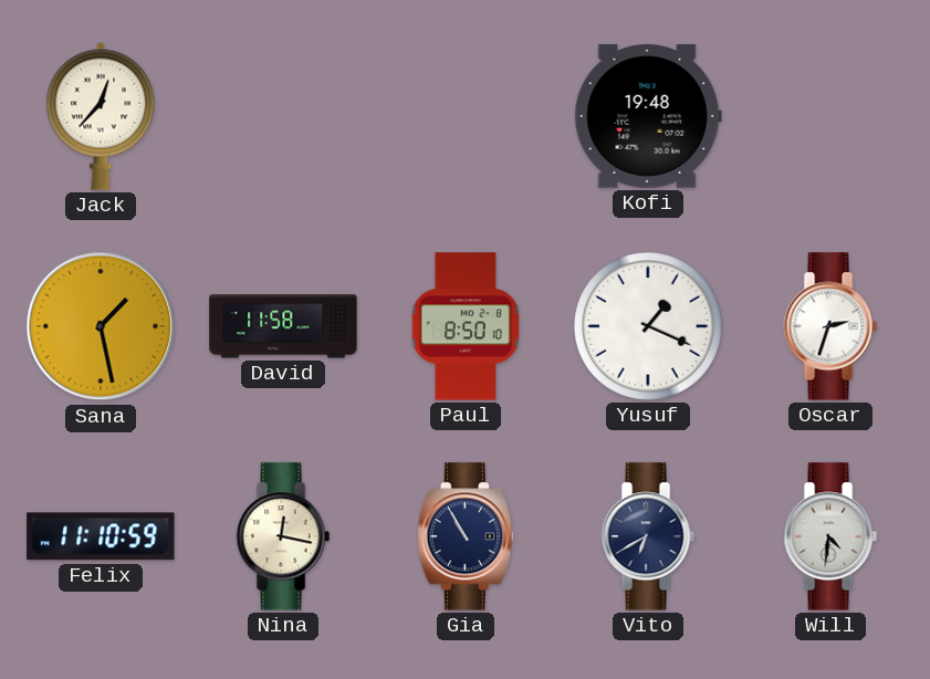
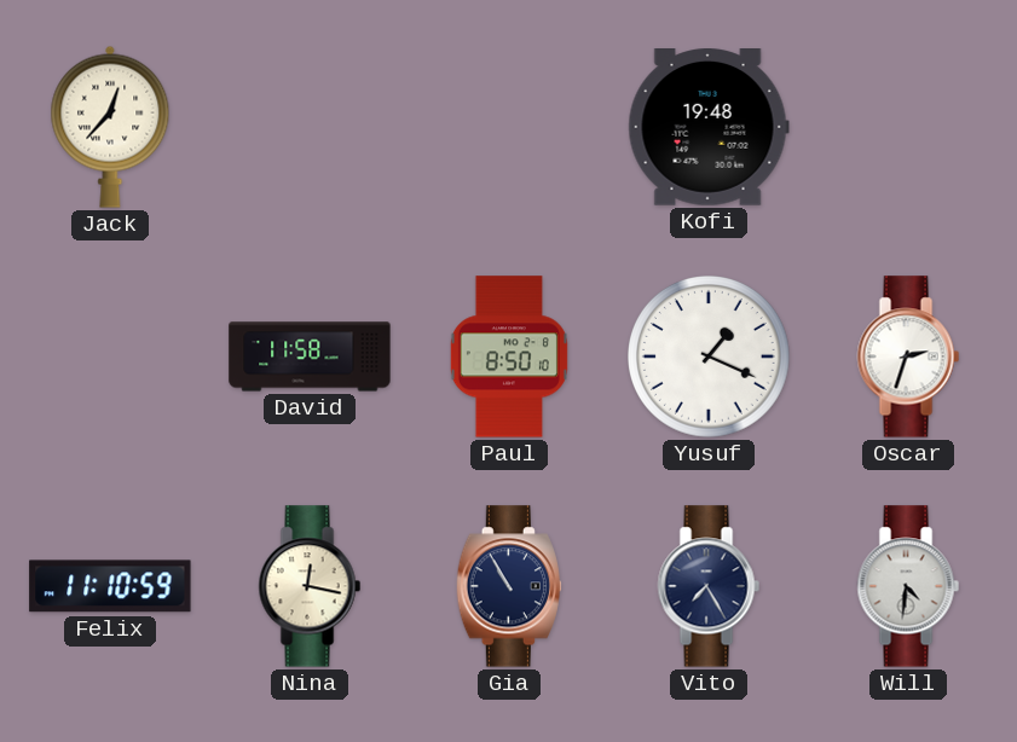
Sana: 1:28 -> none
Vito: 6:40 -> 7:25
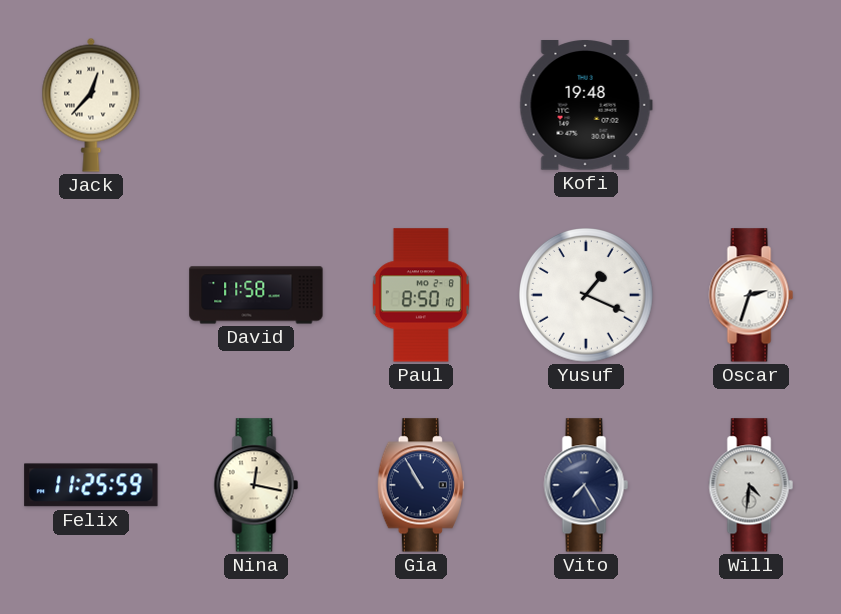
Felix: 11:10 -> 11:25
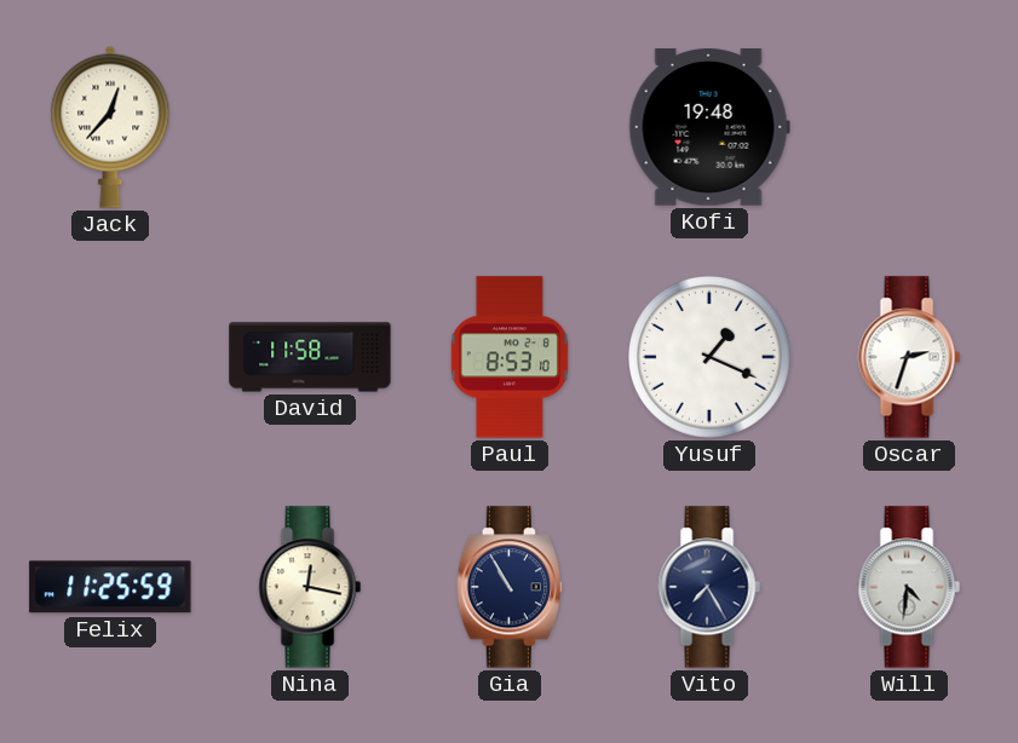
Paul: 8:50 -> 8:53
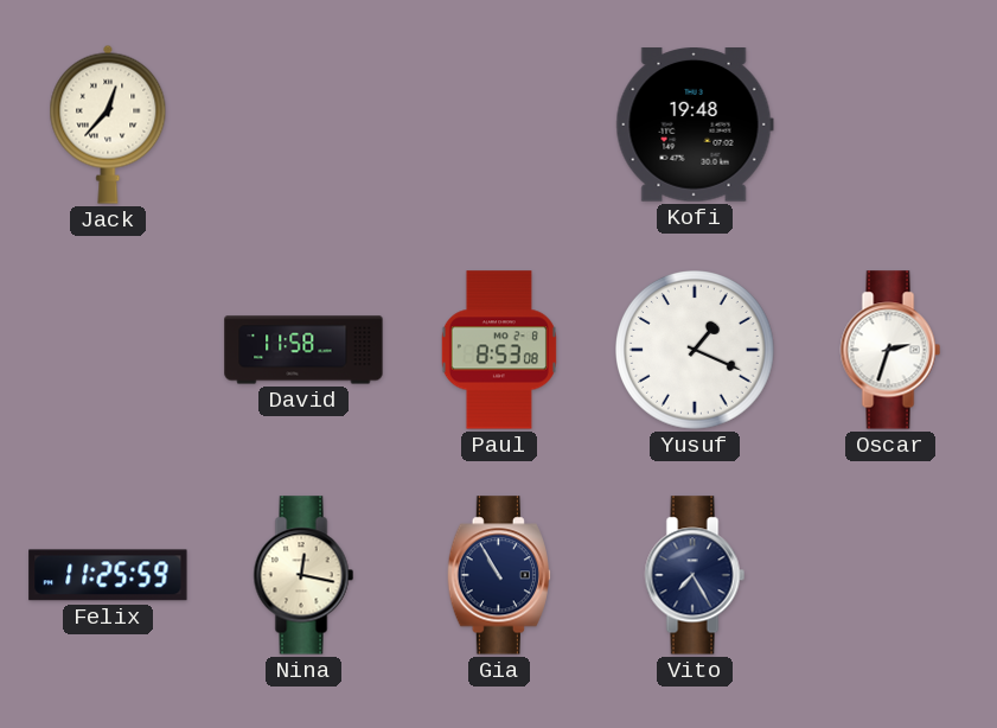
Paul: 8:53:10 -> 8:53:08
Will: 4:31 -> none
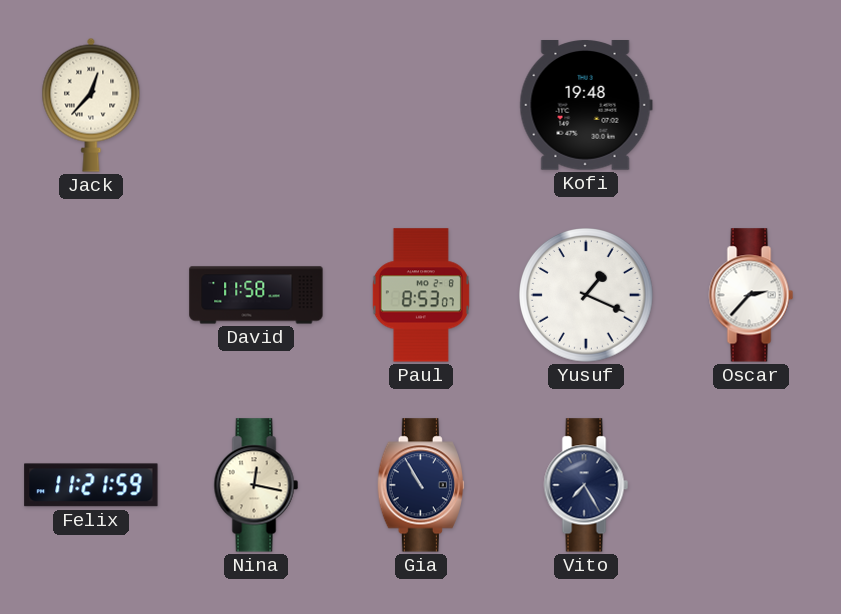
Paul: 8:53:08 -> 8:53:07
Oscar: 2:33 -> 2:37
Felix: 11:25 -> 11:21
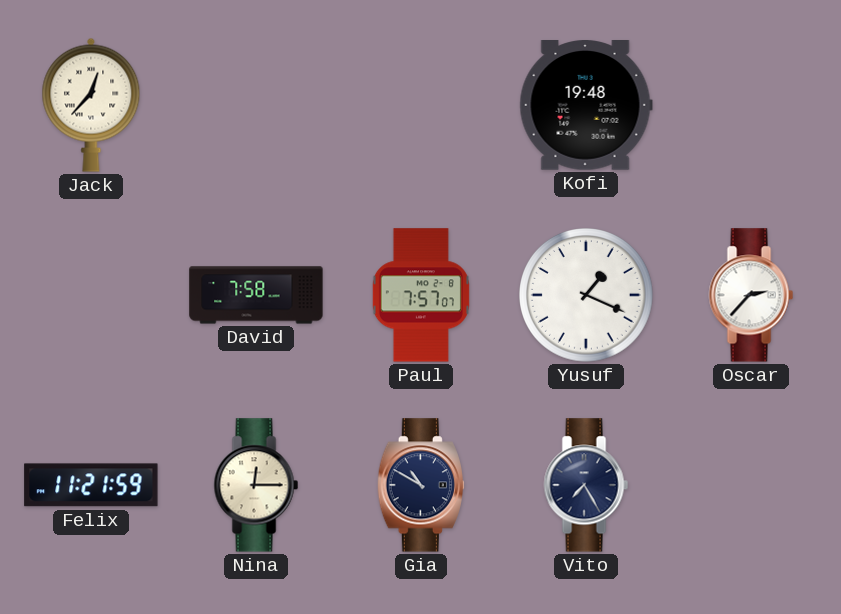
David: 11:58 -> 7:58
Paul: 8:53 -> 7:57
Nina: 12:17 -> 12:15
Gia: 10:55 -> 10:50
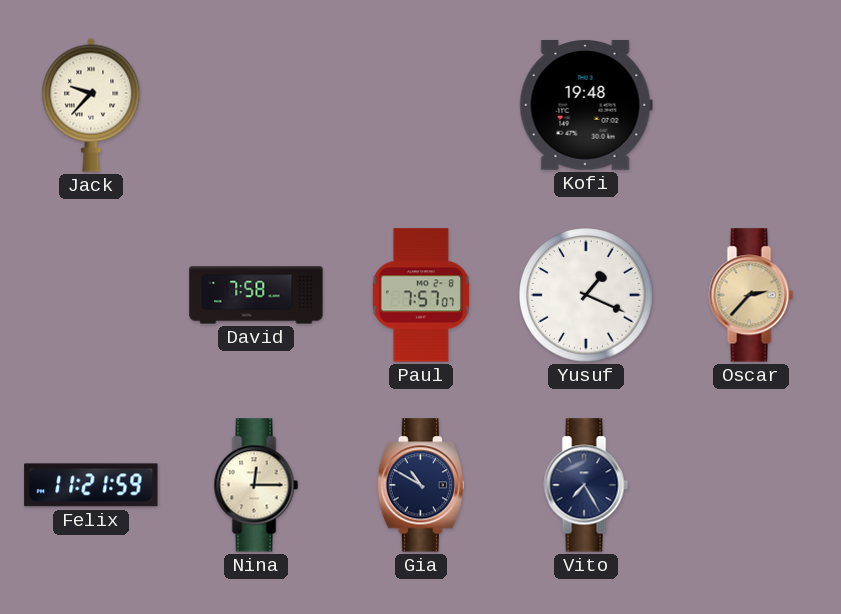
Jack: 12:37 -> 9:37
Oscar dial: white -> champagne
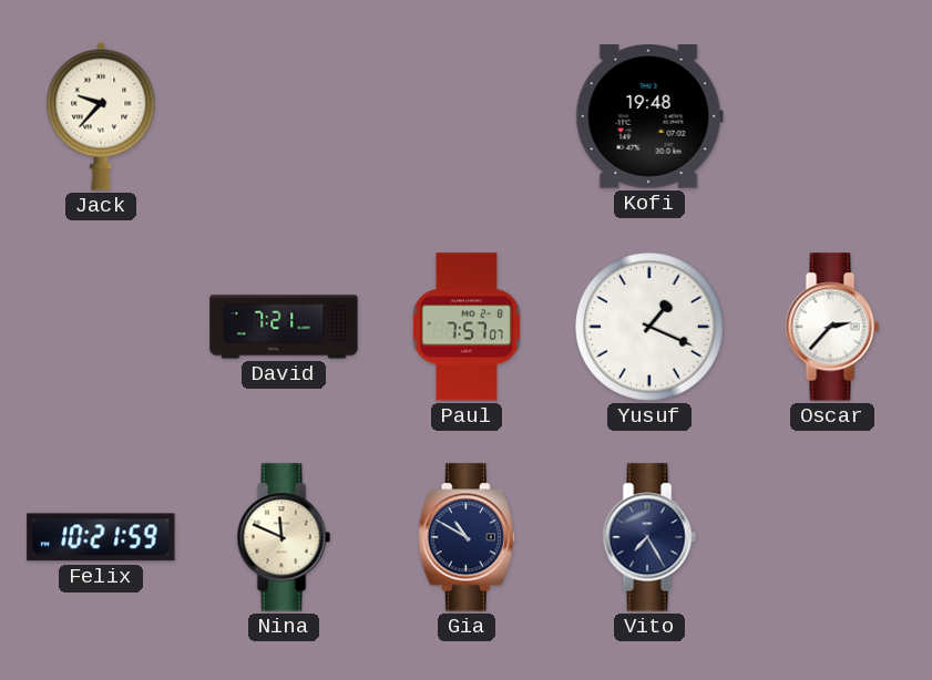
David: 7:58 -> 7:21
Oscar dial: champagne -> white
Felix: 11:21 -> 10:21
Nina: 12:15 -> 11:49
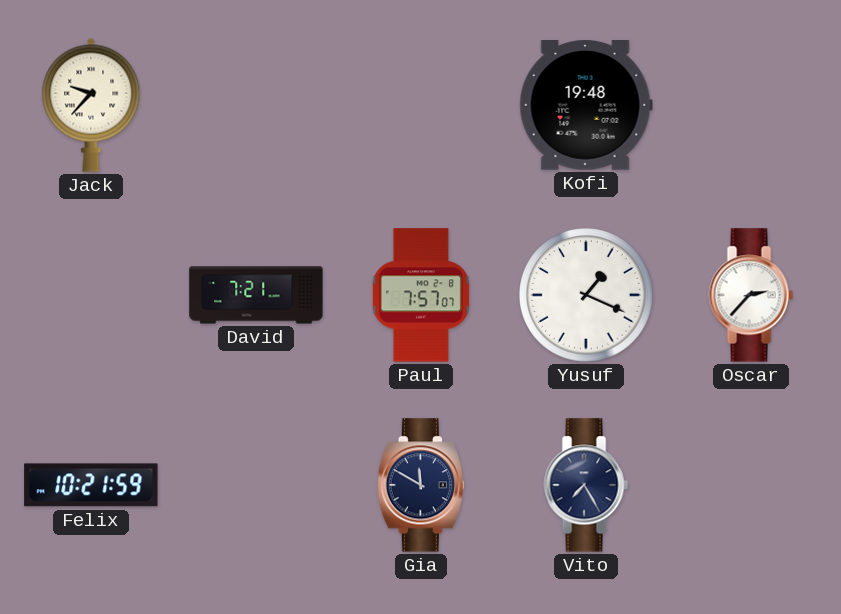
Nina: 11:49 -> none
Gia: 10:50 -> 11:50
